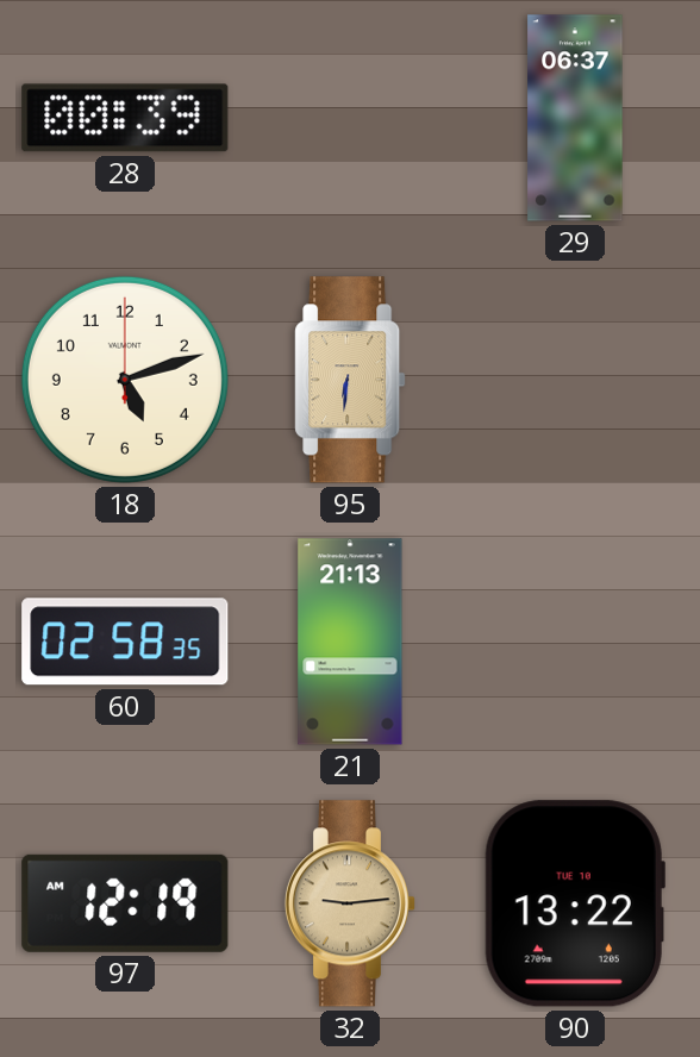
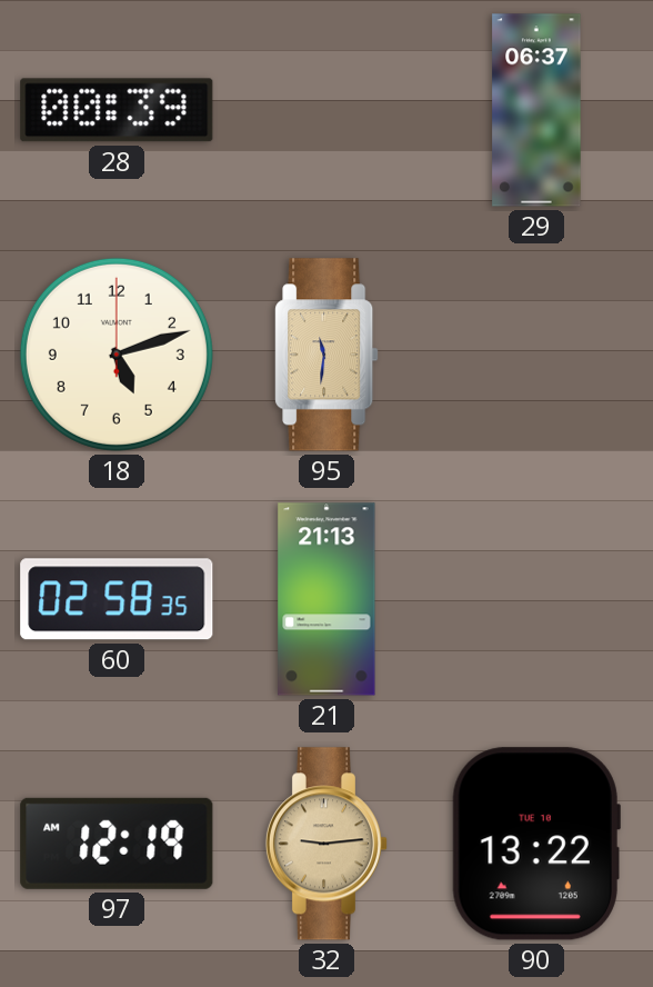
95: 6:31 -> 11:31
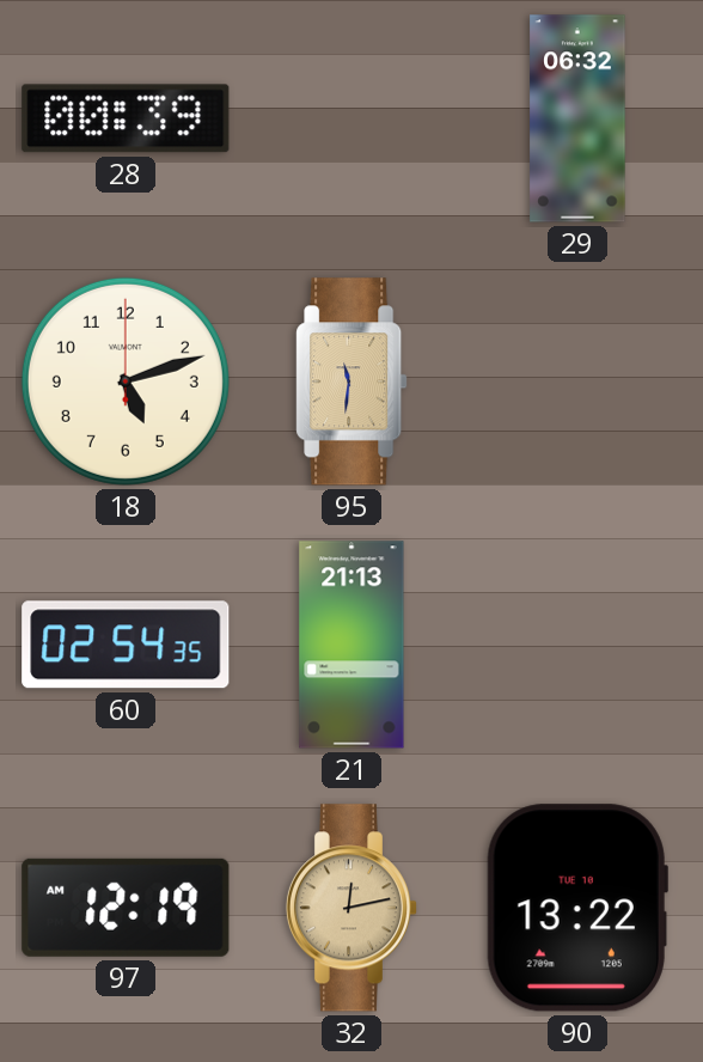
29: 06:37 -> 06:32
60: 02:58 -> 02:54
32: 9:14 -> 12:13
